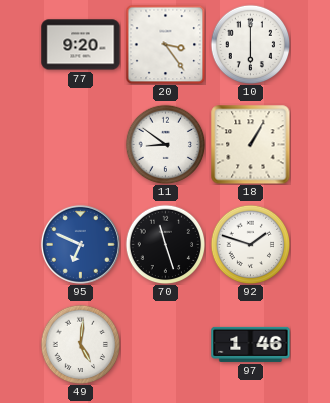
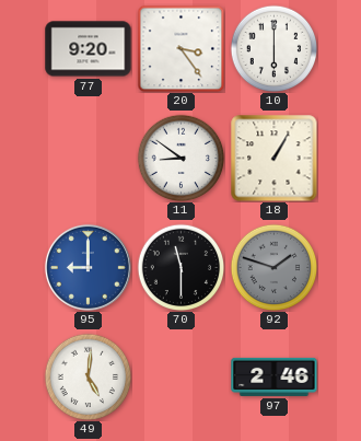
95: 6:49 -> 9:00
70: 11:27 -> 11:30
92 dial: white -> grey
97: 1:46 -> 2:46
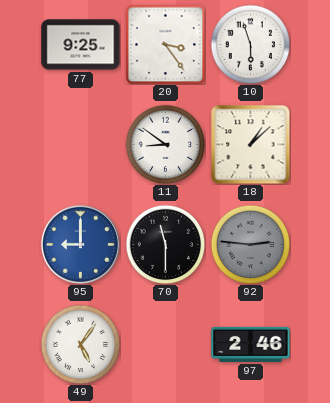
77: 9:20 -> 9:25
10: 6:00 -> 5:57
18: 1:05 -> 1:08
92: 1:48 -> 2:46
49: 5:01 -> 5:06
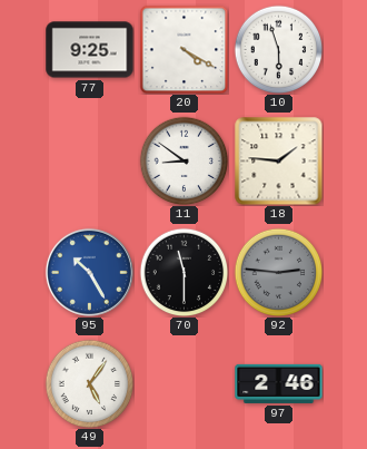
20: 3:24 -> 4:20
18: 1:08 -> 1:46
95: 9:00 -> 10:25
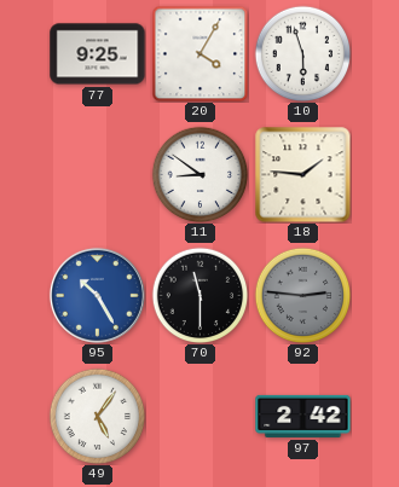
20: 4:20 -> 4:05
97: 2:46 -> 2:42
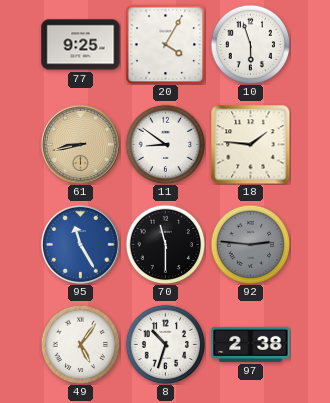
61: none -> 8:43
95: 10:25 -> 11:25
8: none -> 10:33
97: 2:42 -> 2:38
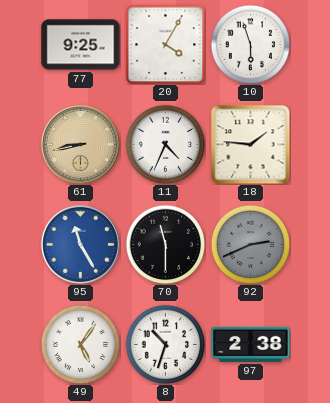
11: 8:51 -> 4:34
92: 2:46 -> 2:41
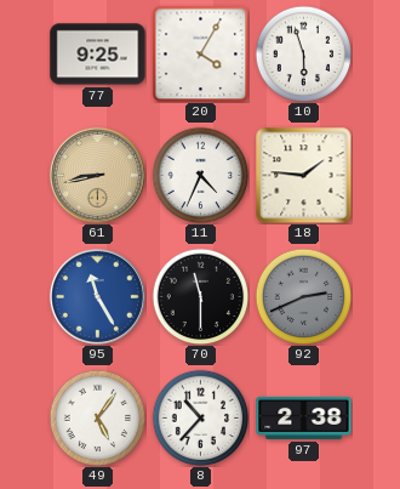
8: 10:33 -> 10:37
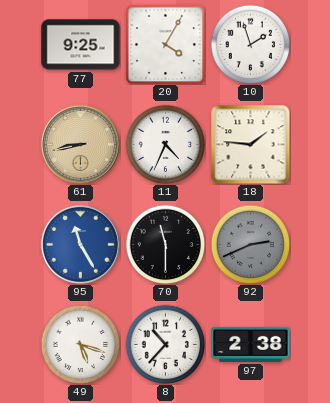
10: 5:57 -> 1:57
49: 5:06 -> 5:18
